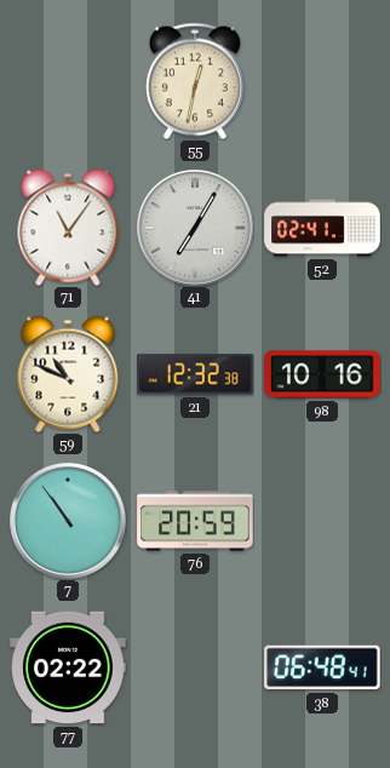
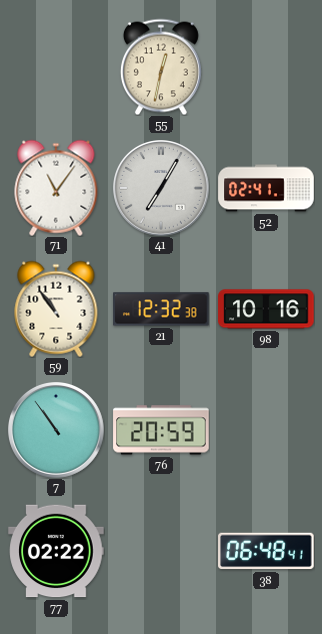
59: 10:49 -> 10:54
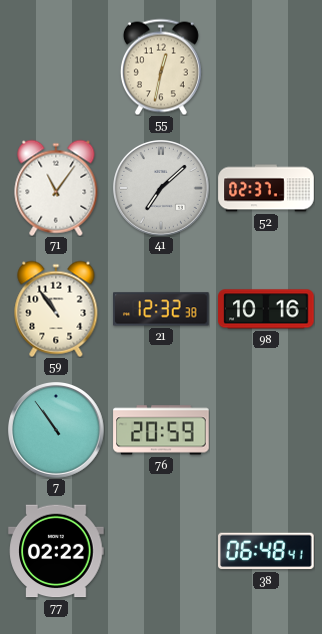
41: 7:05 -> 7:08
52: 02:41 -> 02:37
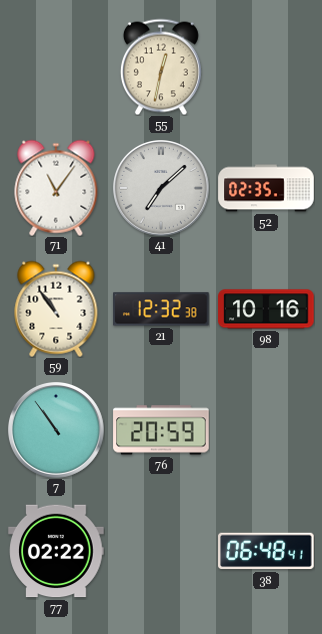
52: 02:37 -> 02:35
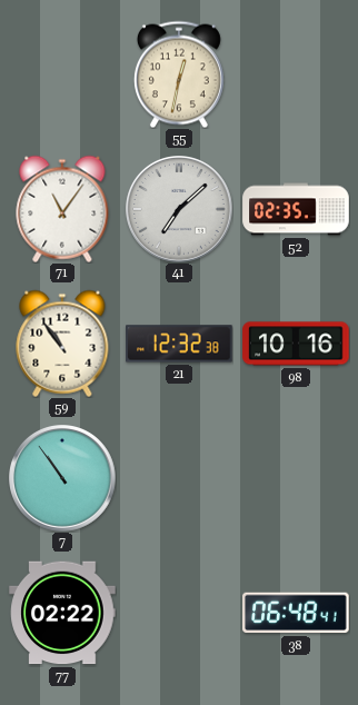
76: 20:59 -> none
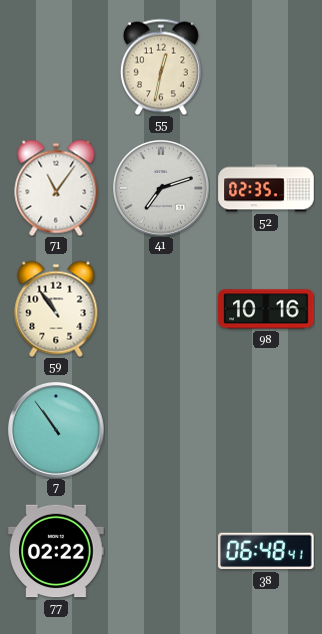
41: 7:08 -> 7:12
21: 12:32 -> none
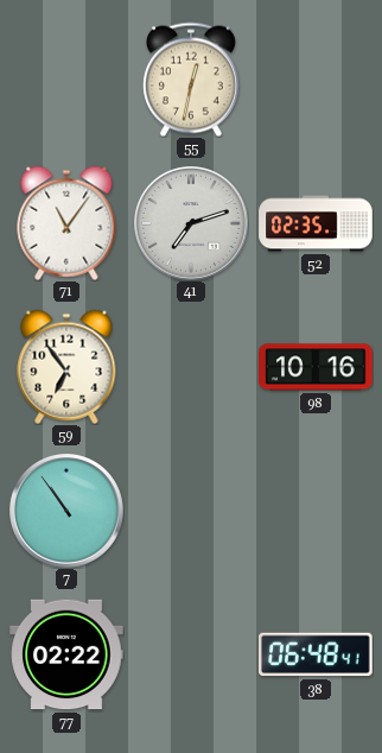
59: 10:54 -> 6:54
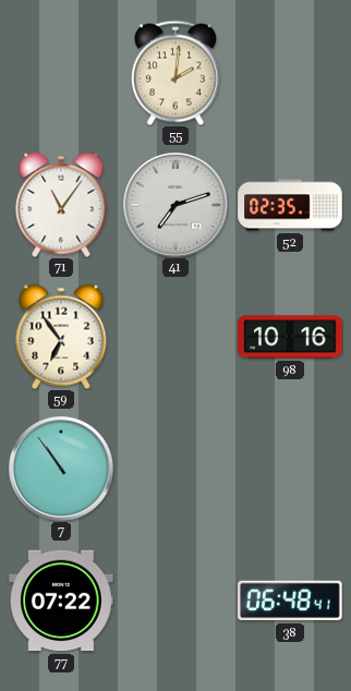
55: 12:32 -> 2:01
77: 02:22 -> 07:22
